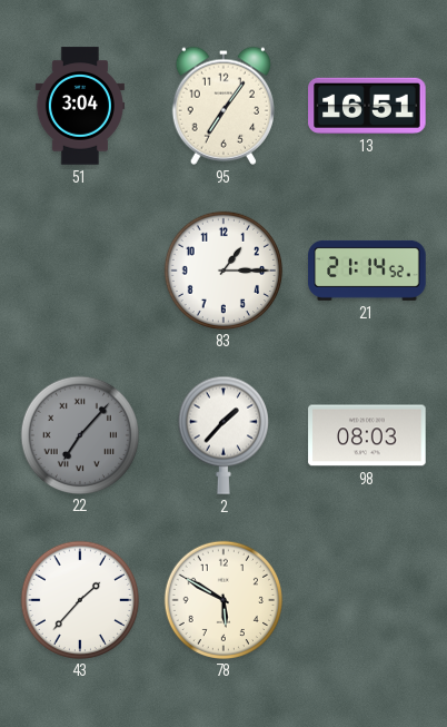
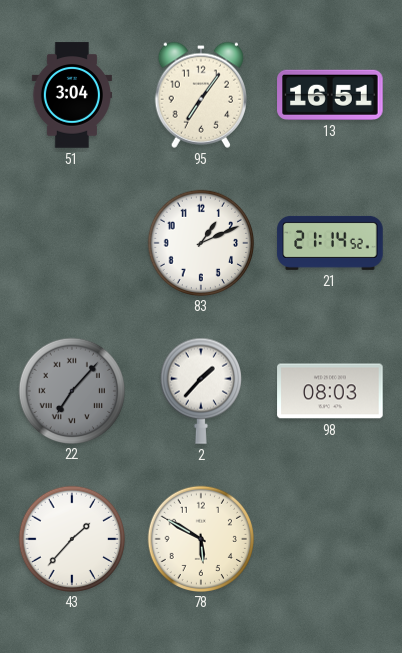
83: 1:15 -> 1:11
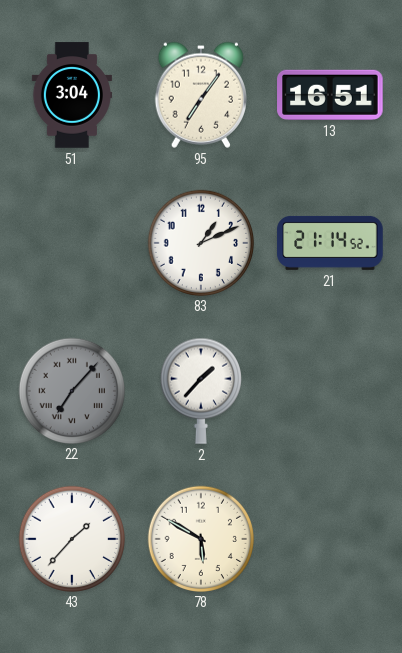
98: 08:03 -> none
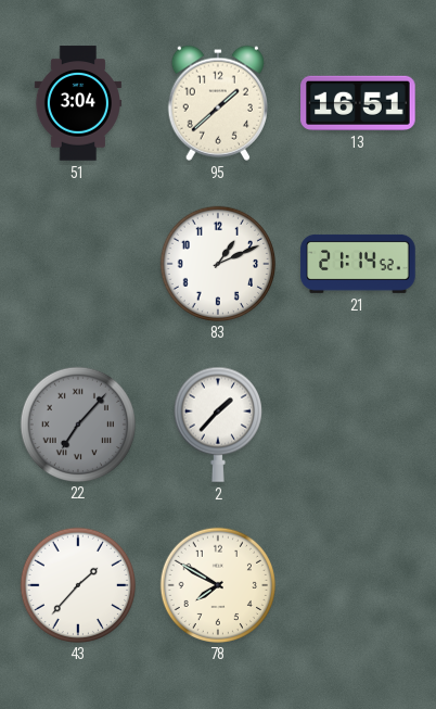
95: 7:06 -> 1:38
78: 5:50 -> 7:50
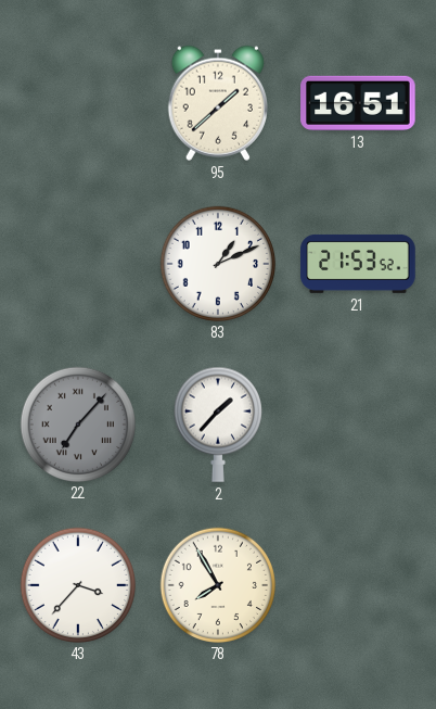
51: 3:04 -> none
21: 21:14 -> 21:53
43: 1:37 -> 3:37
78: 7:50 -> 7:55
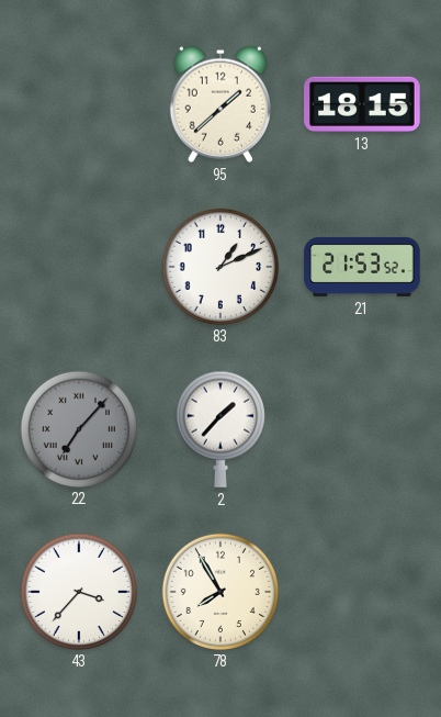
13: 16:51 -> 18:15
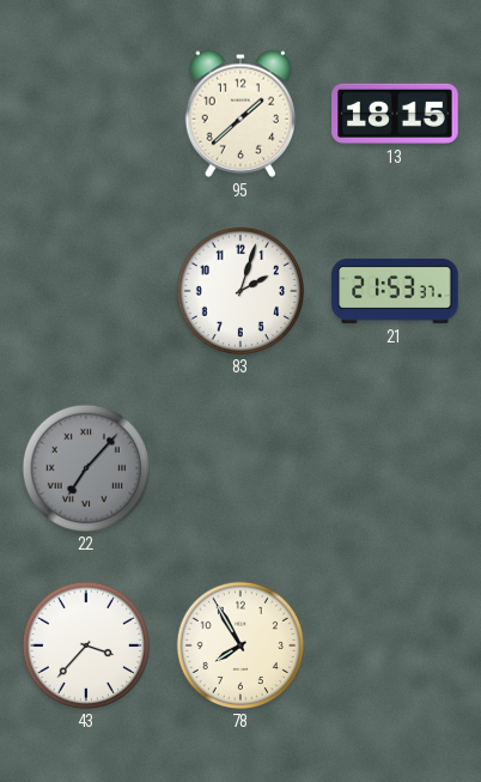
83: 1:11 -> 2:03
21: 21:53:52 -> 21:53:37
2: 1:37 -> none
